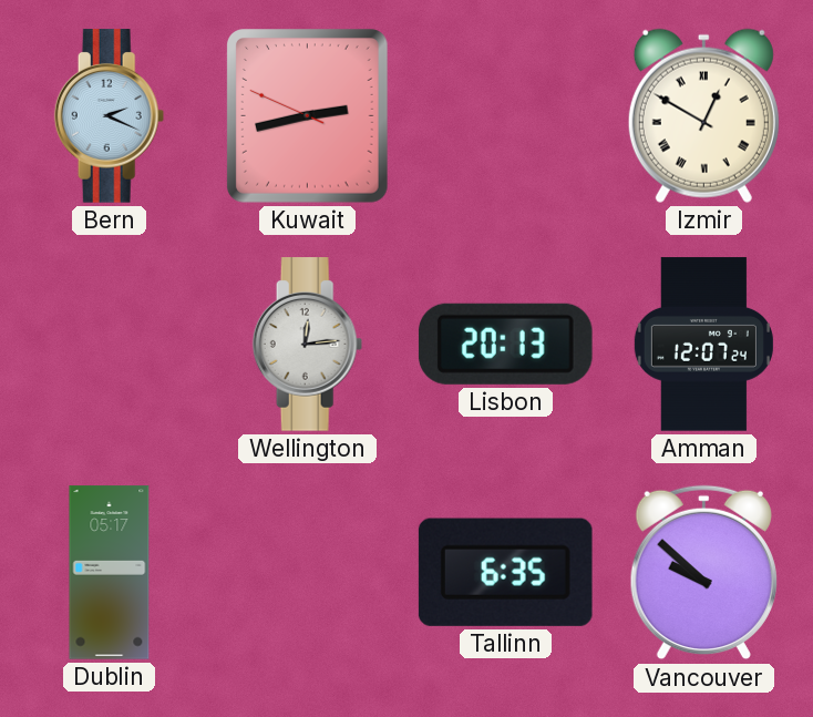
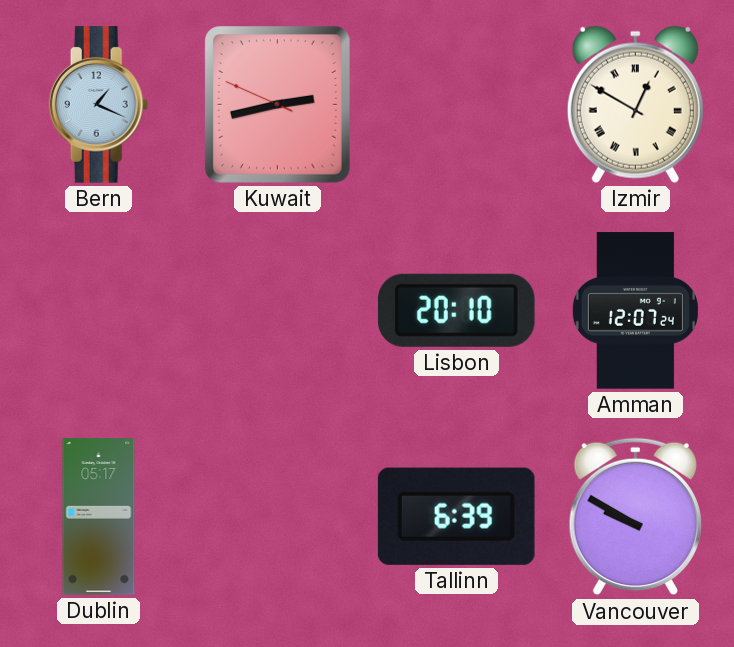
Bern: 2:19 -> 1:19
Wellington: 12:14 -> none
Lisbon: 20:13 -> 20:10
Tallinn: 6:35 -> 6:39
Vancouver: 9:52 -> 9:50
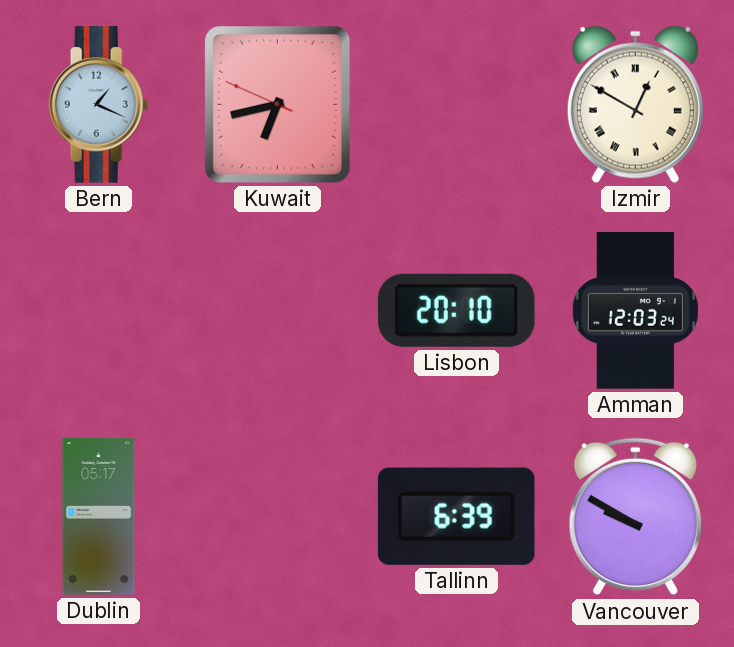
Kuwait: 2:42 -> 6:42
Amman: 12:07 -> 12:03
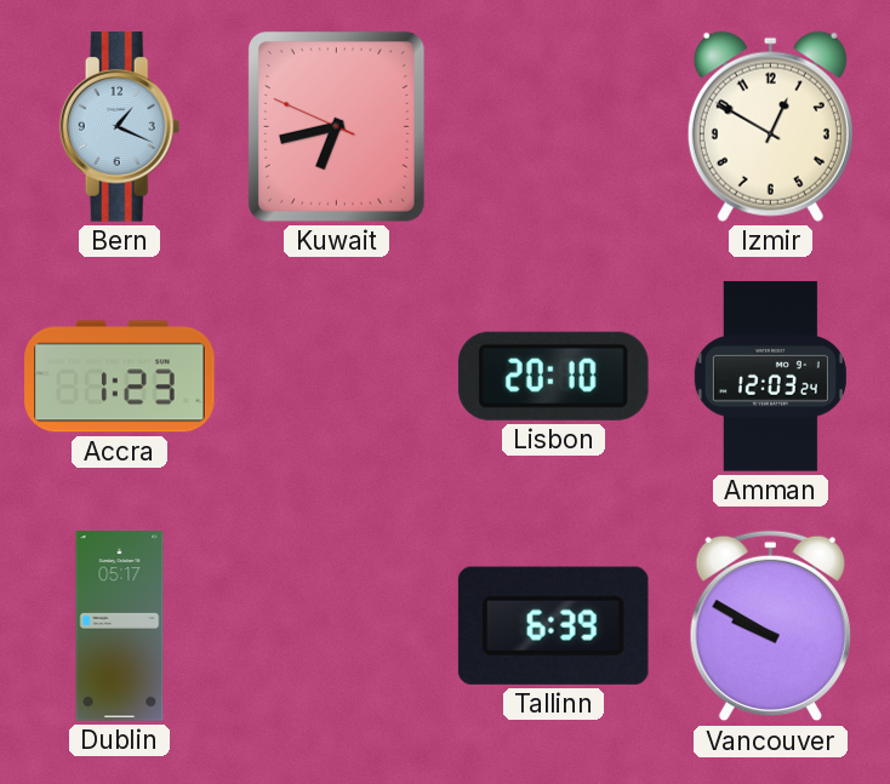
Izmir numerals: Roman -> Arabic
Accra: none -> 1:23
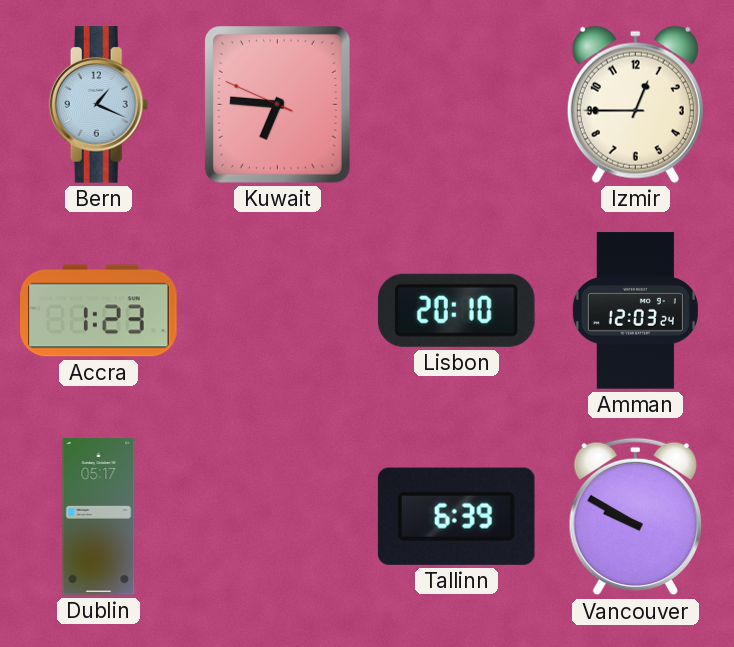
Kuwait: 6:42 -> 6:45
Izmir: 12:50 -> 12:45
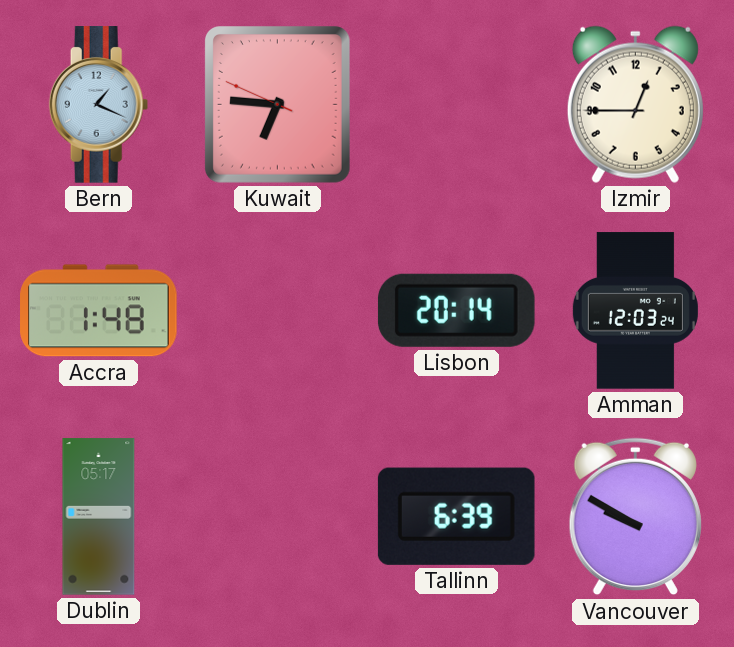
Accra: 1:23 -> 1:48
Lisbon: 20:10 -> 20:14
